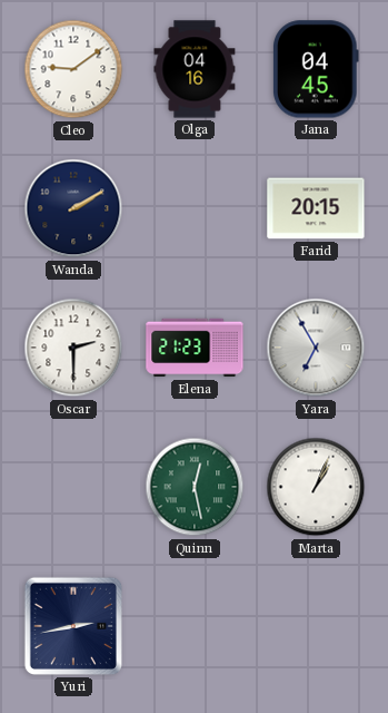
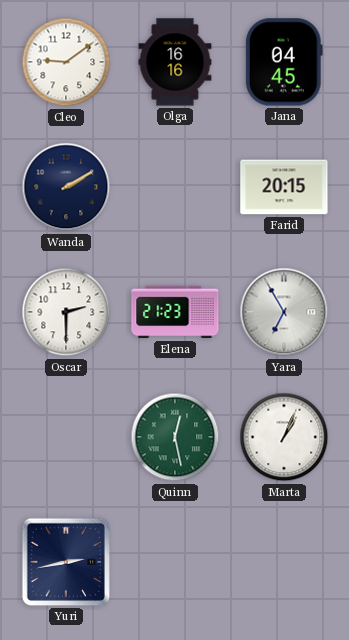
Olga: 04:16 -> 16:16
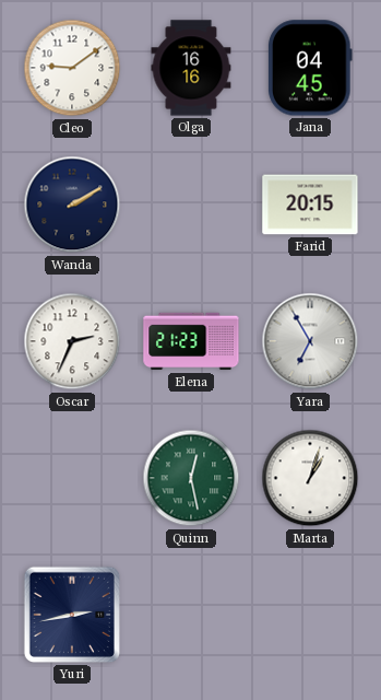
Oscar: 2:30 -> 2:34
Marta: 1:04 -> 1:03
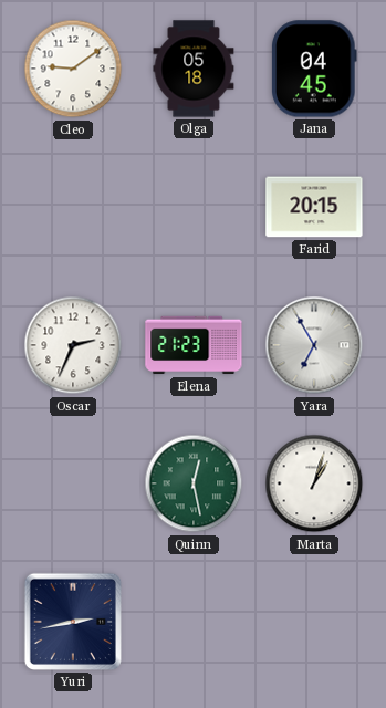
Olga: 16:16 -> 05:18
Wanda: 2:10 -> none
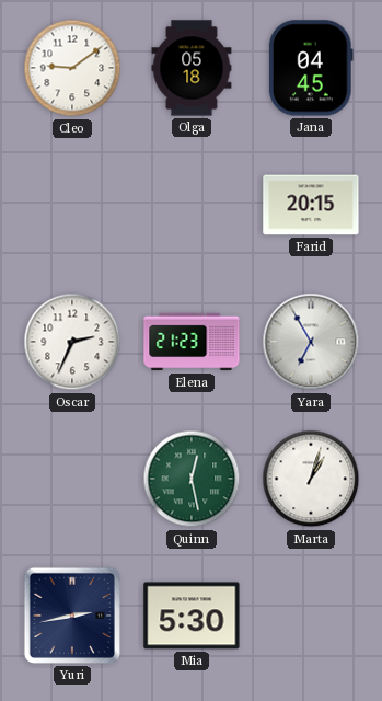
Mia: none -> 5:30
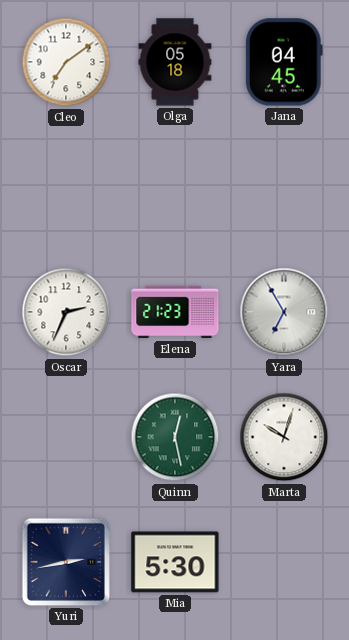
Cleo: 9:09 -> 7:09
Farid: 20:15 -> none
Marta: 1:03 -> 10:03
